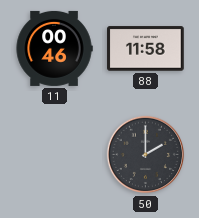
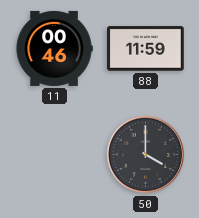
88: 11:58 -> 11:59
50: 2:00 -> 4:00
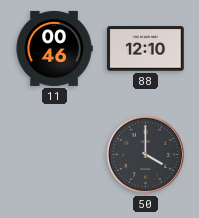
88: 11:59 -> 12:10
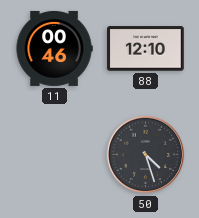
50: 4:00 -> 4:27
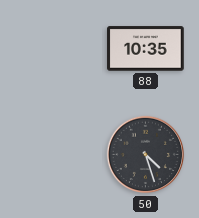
11: 00:46 -> none
88: 12:10 -> 10:35
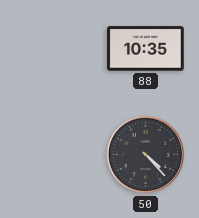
50: 4:27 -> 4:23
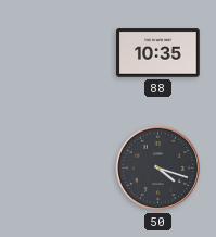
50: 4:23 -> 4:18
